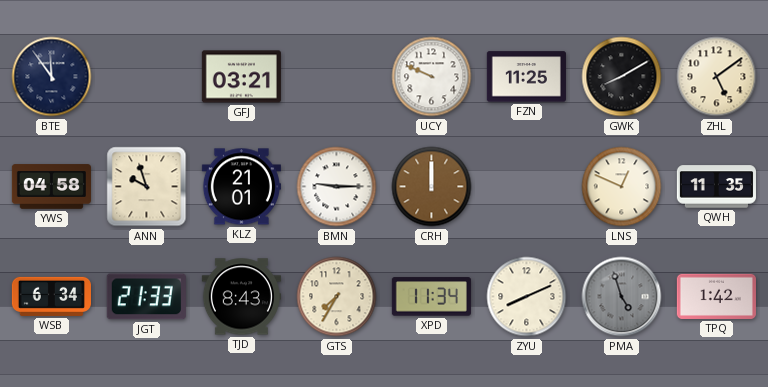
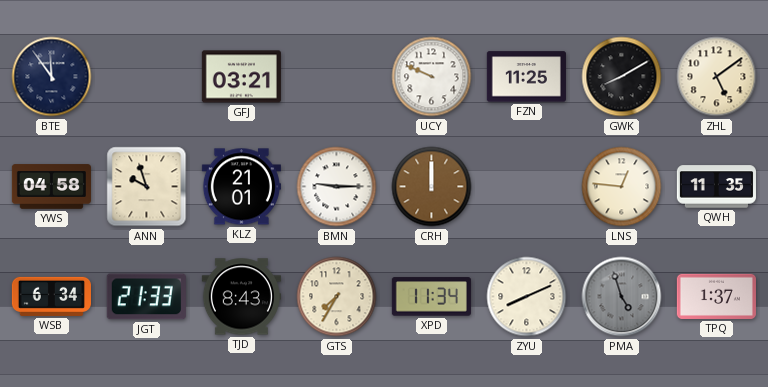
LNS: 12:49 -> 12:46
TPQ: 1:42 -> 1:37
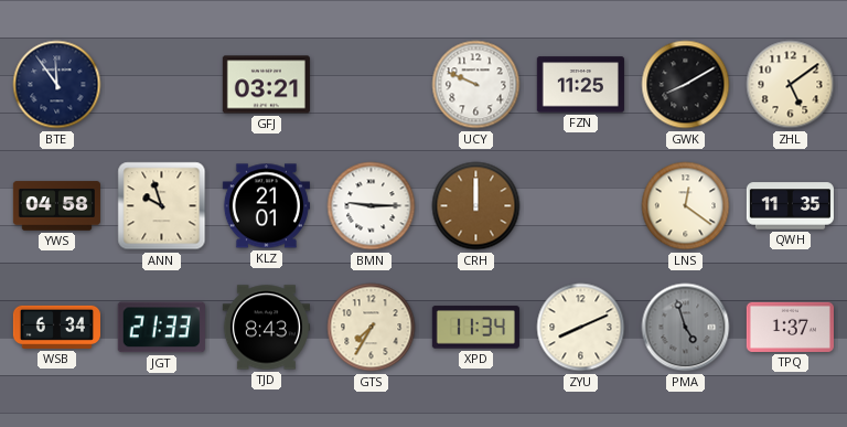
LNS: 12:46 -> 12:21
